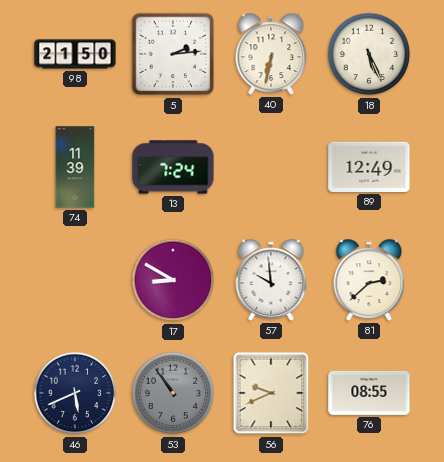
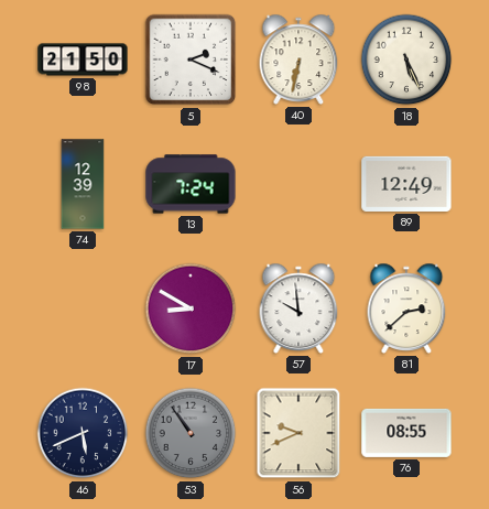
5: 2:14 -> 2:19
74: 11:39 -> 12:39
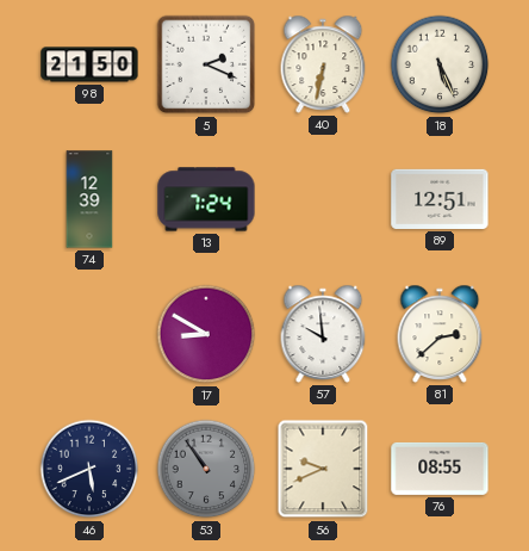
89: 12:49 -> 12:51
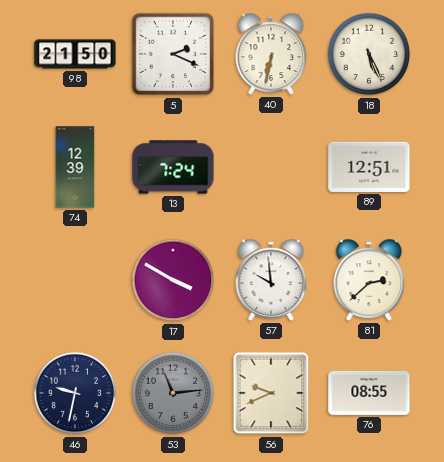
17: 8:50 -> 3:50
46: 5:41 -> 9:32
53: 10:54 -> 11:14
